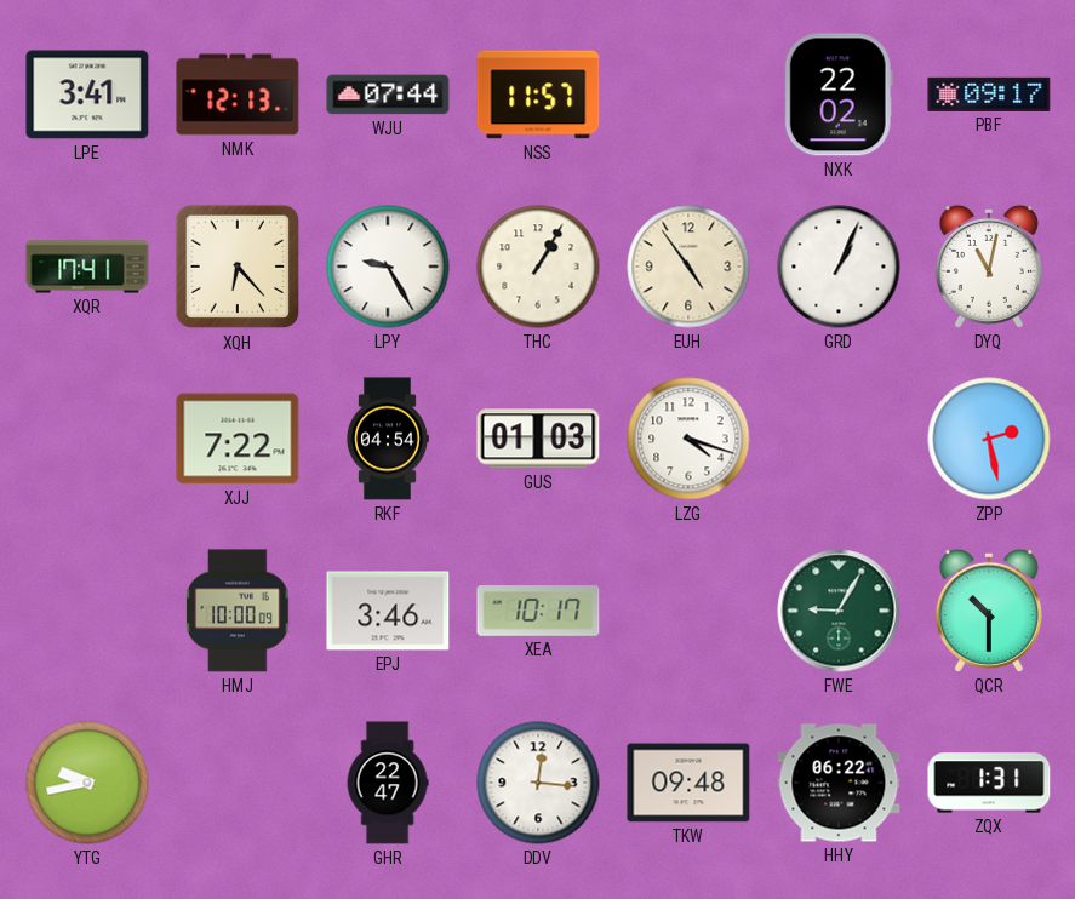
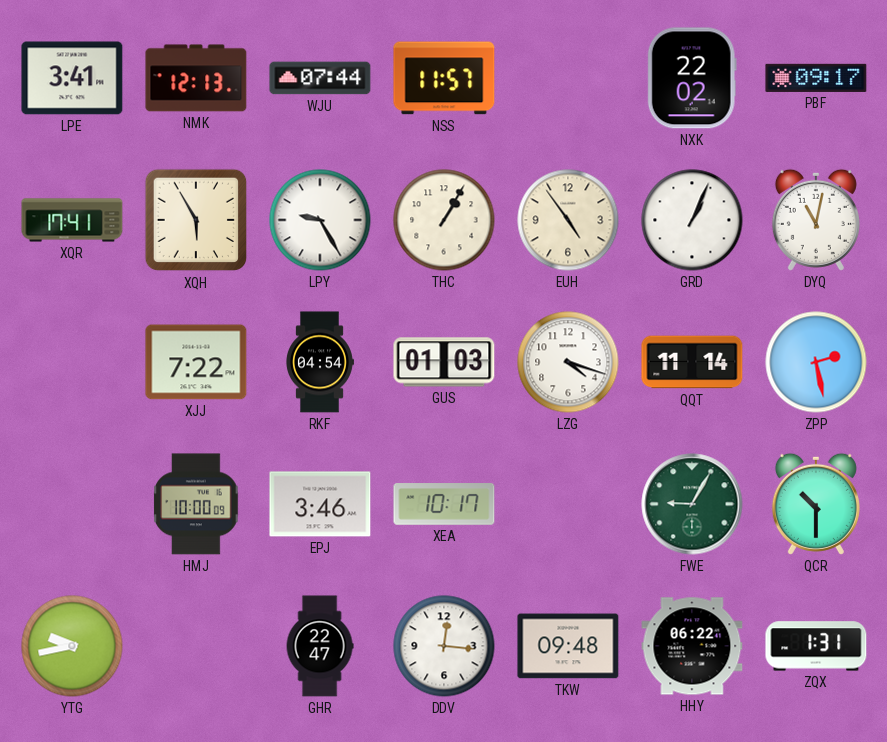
XQH: 6:23 -> 5:55
QQT: none -> 11:14
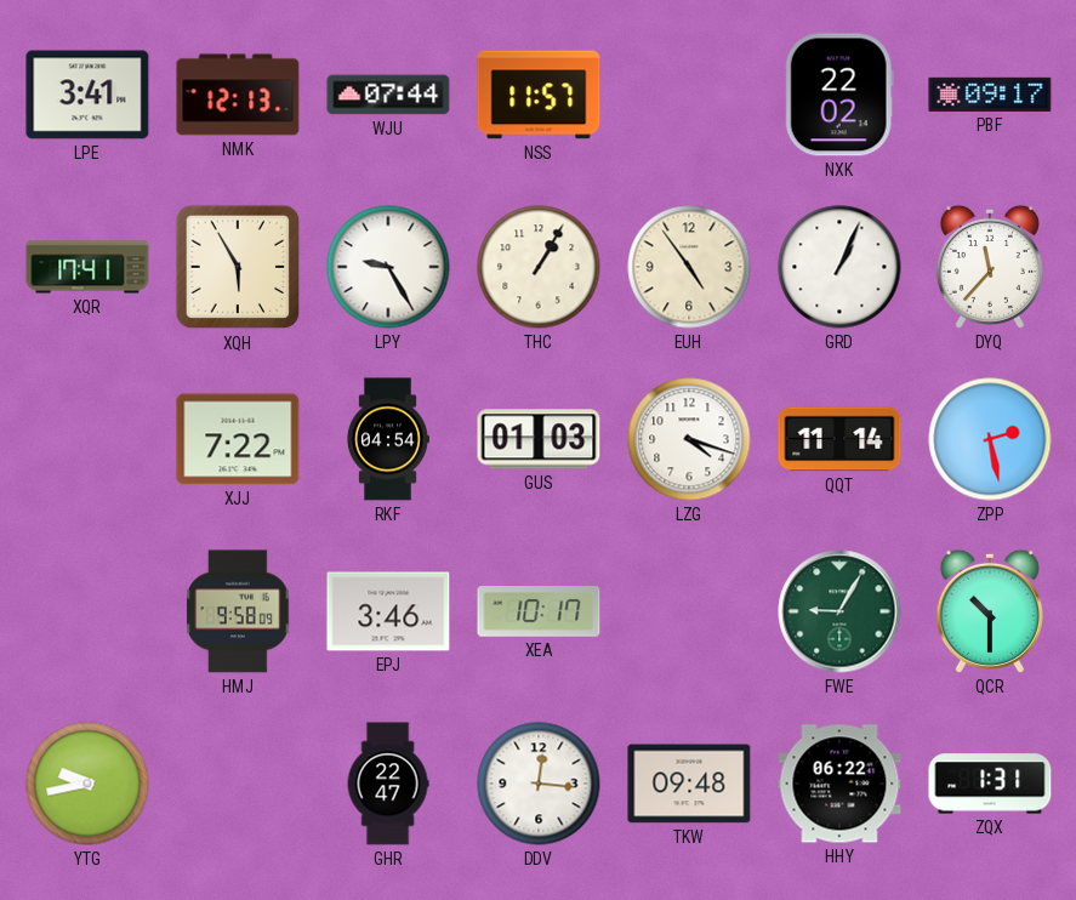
DYQ: 11:02 -> 11:37
HMJ: 10:00 -> 9:58
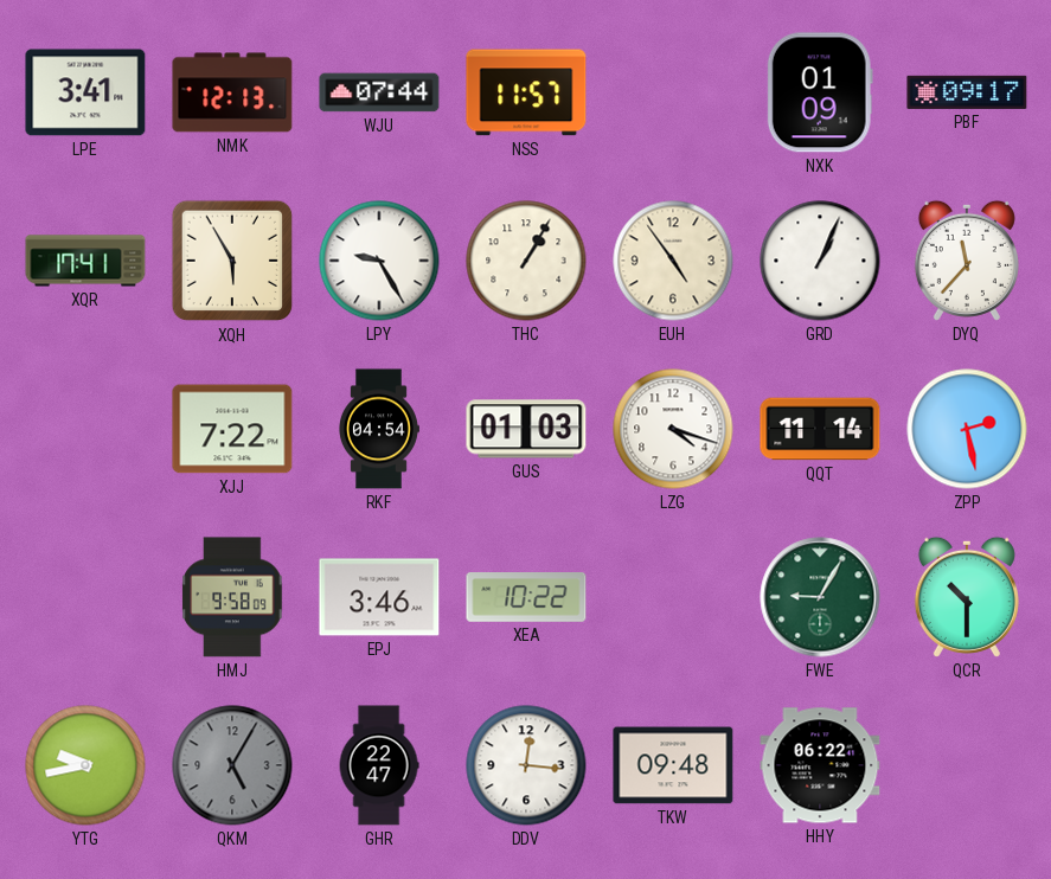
NXK: 22:02 -> 01:09
XEA: 10:17 -> 10:22
QKM: none -> 5:05
ZQX: 1:31 -> none
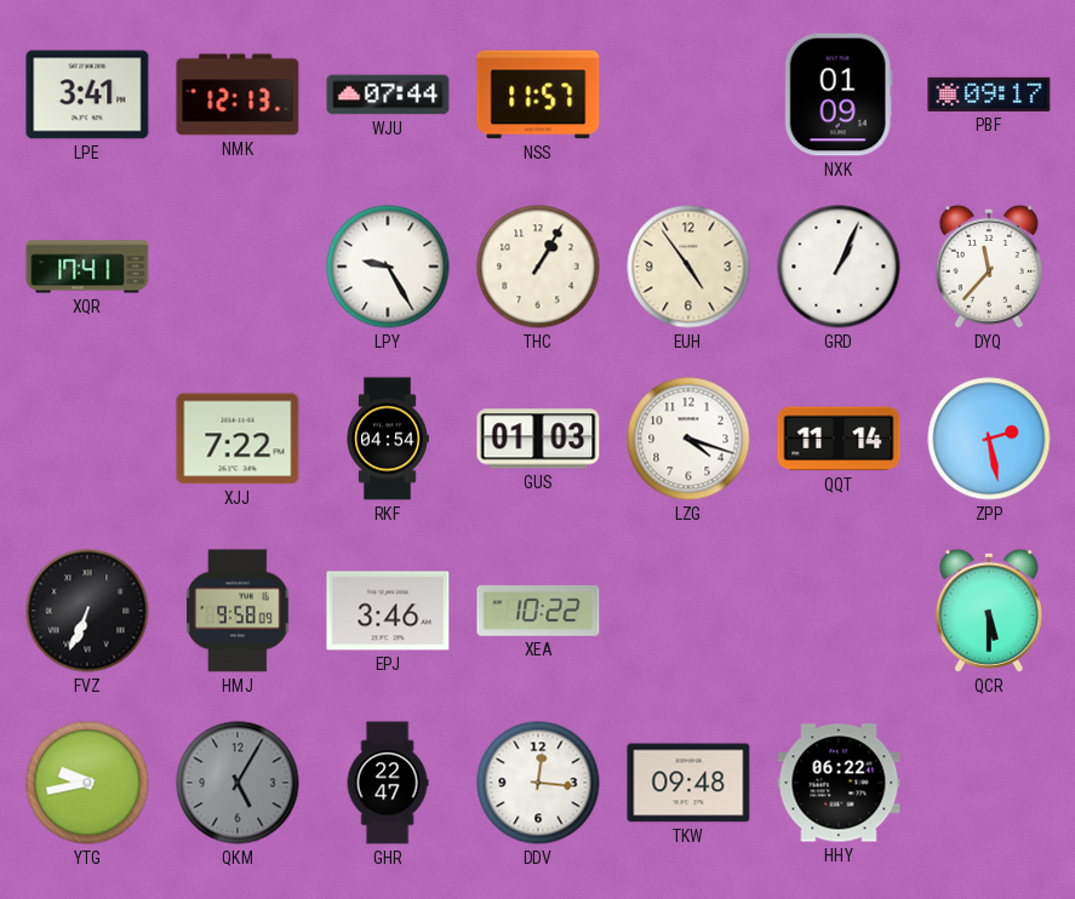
XQH: 5:55 -> none
FVZ: none -> 6:34
FWE: 9:05 -> none
QCR: 10:30 -> 5:30
